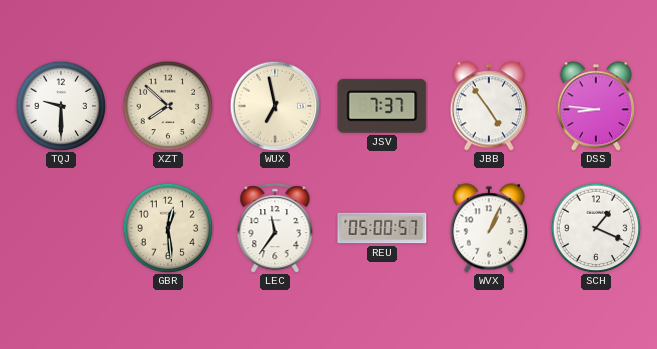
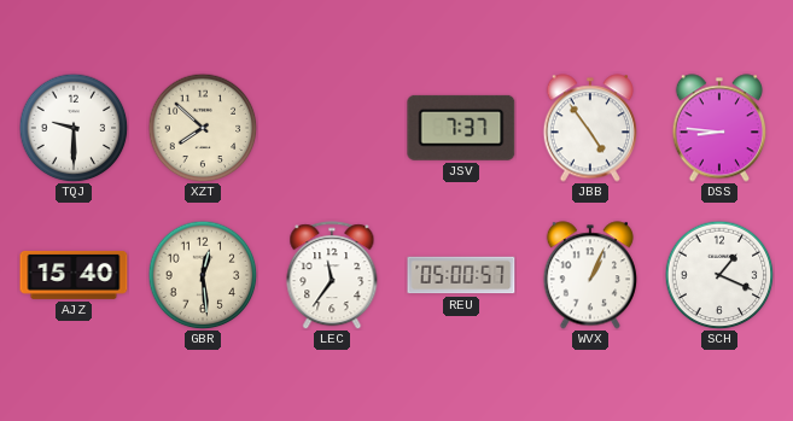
WUX: 6:58 -> none
AJZ: none -> 15:40
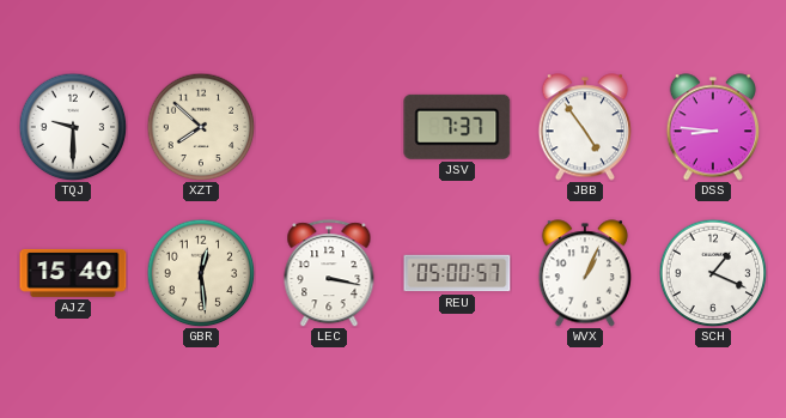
LEC: 11:36 -> 3:17
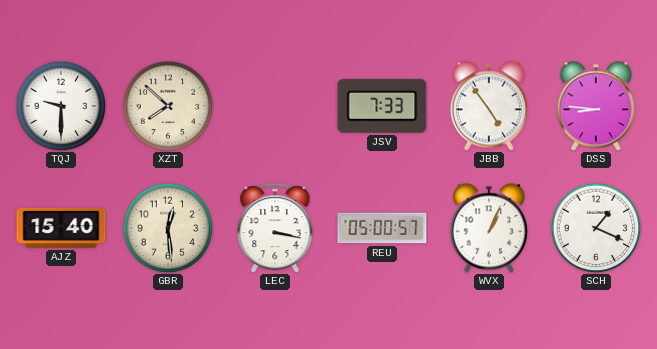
JSV: 7:37 -> 7:33
